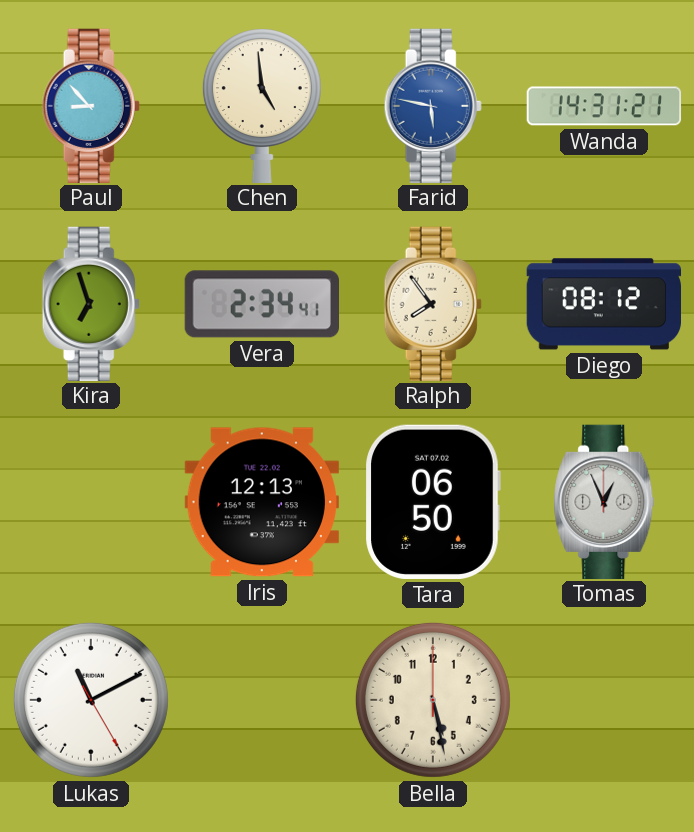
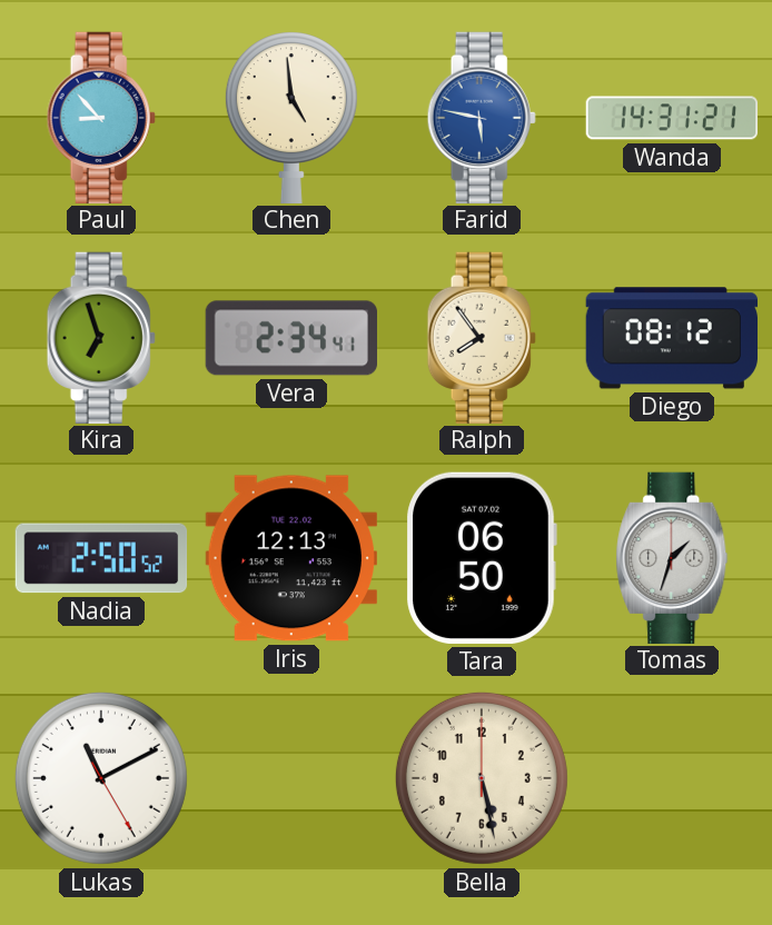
Nadia: none -> 2:50
Tomas: 12:56 -> 1:33
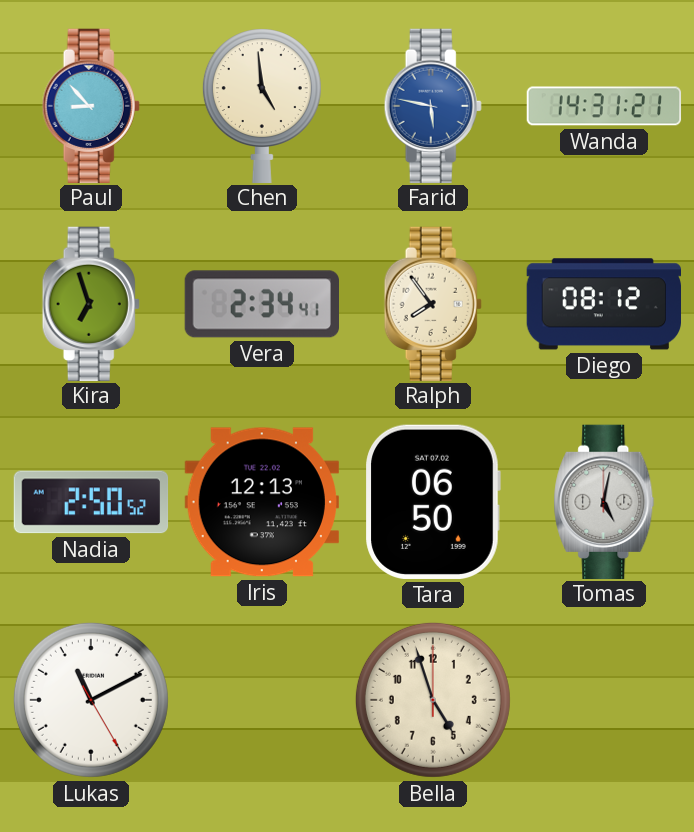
Tomas: 1:33 -> 5:02
Bella: 5:28 -> 4:57
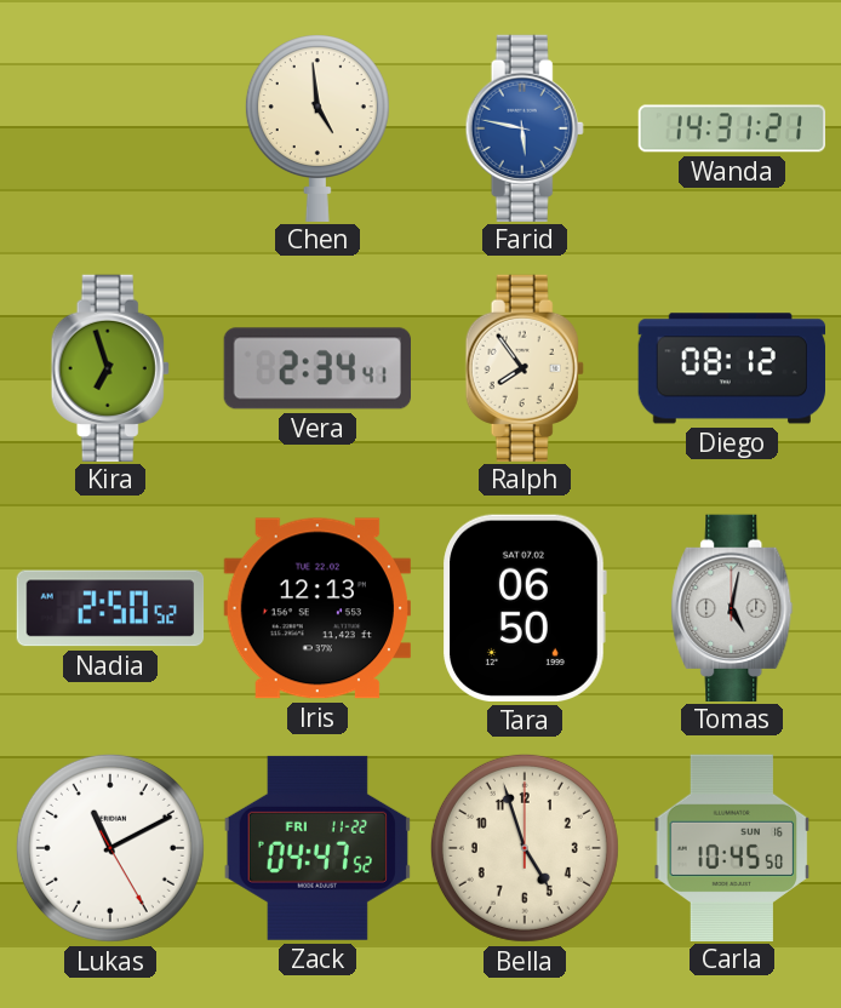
Paul: 8:53 -> none
Zack: none -> 04:47
Carla: none -> 10:45
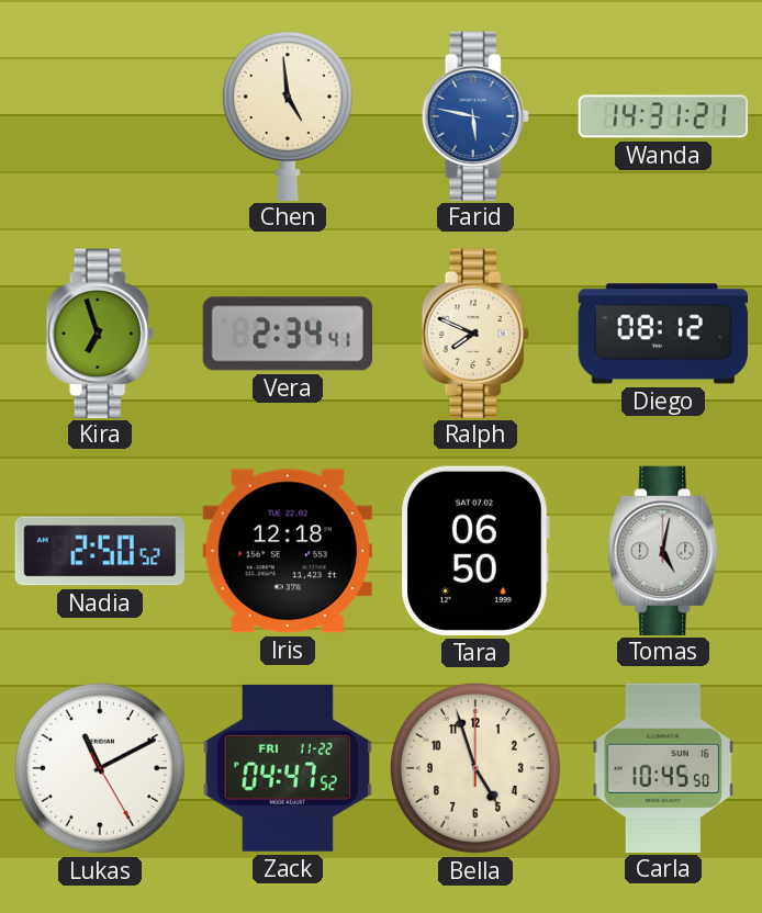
Ralph: 7:54 -> 7:49
Iris: 12:13 -> 12:18
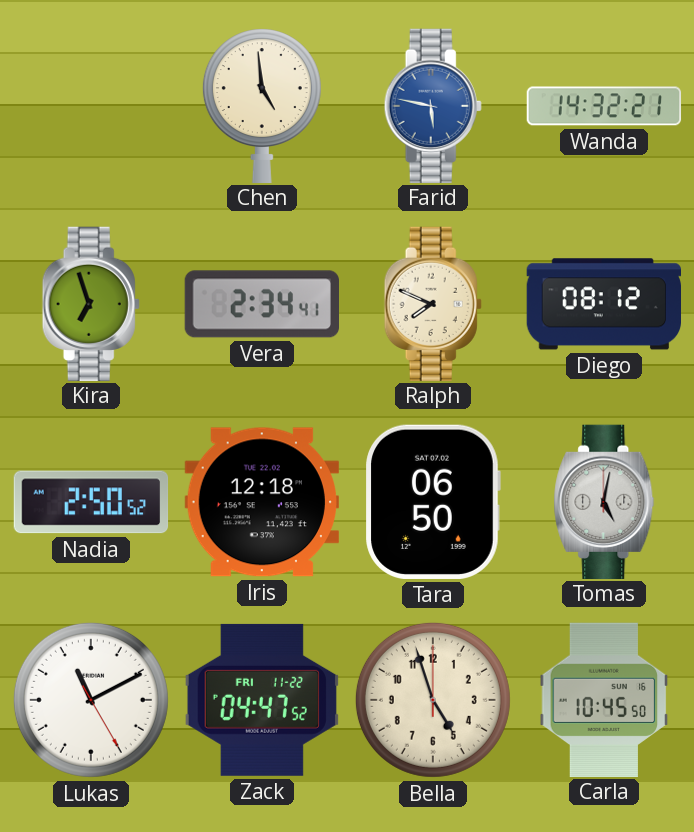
Wanda: 14:31 -> 14:32
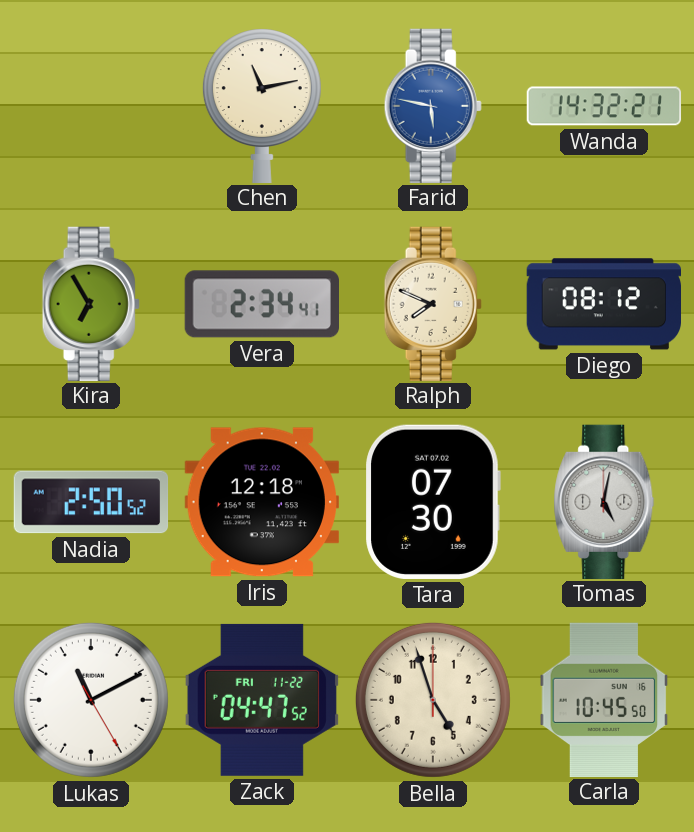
Chen: 4:59 -> 11:13
Kira: 6:57 -> 6:55
Tara: 06:50 -> 07:30
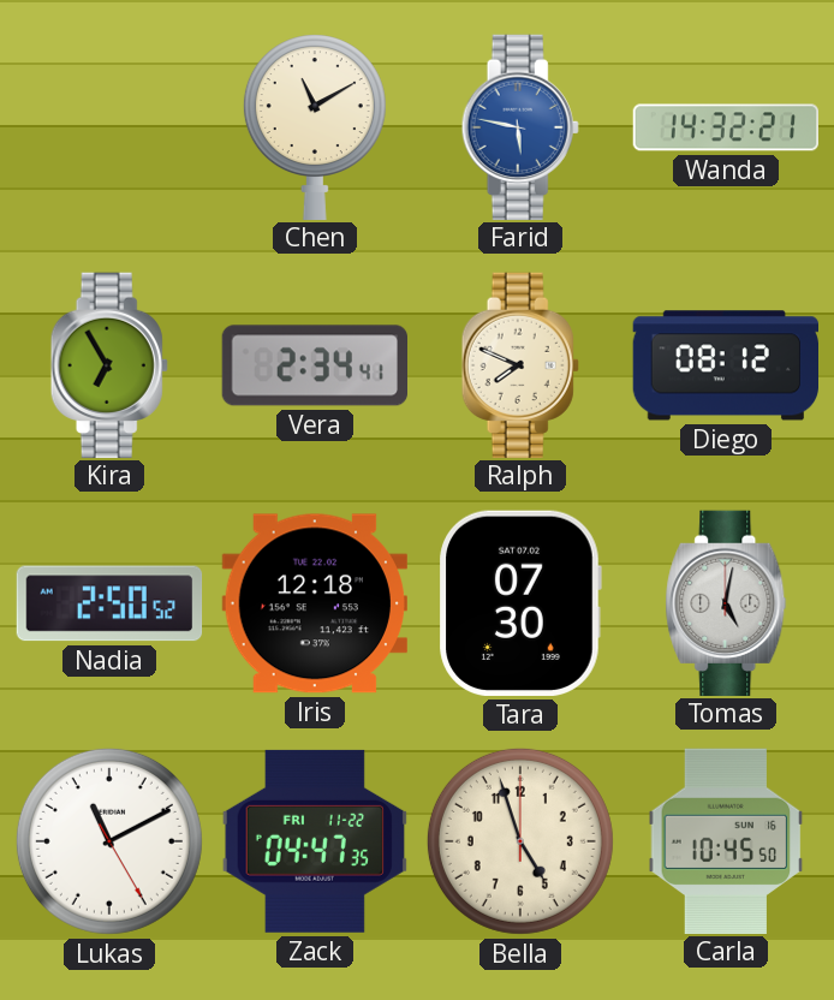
Chen: 11:13 -> 11:10
Zack: 04:47:52 -> 04:47:35
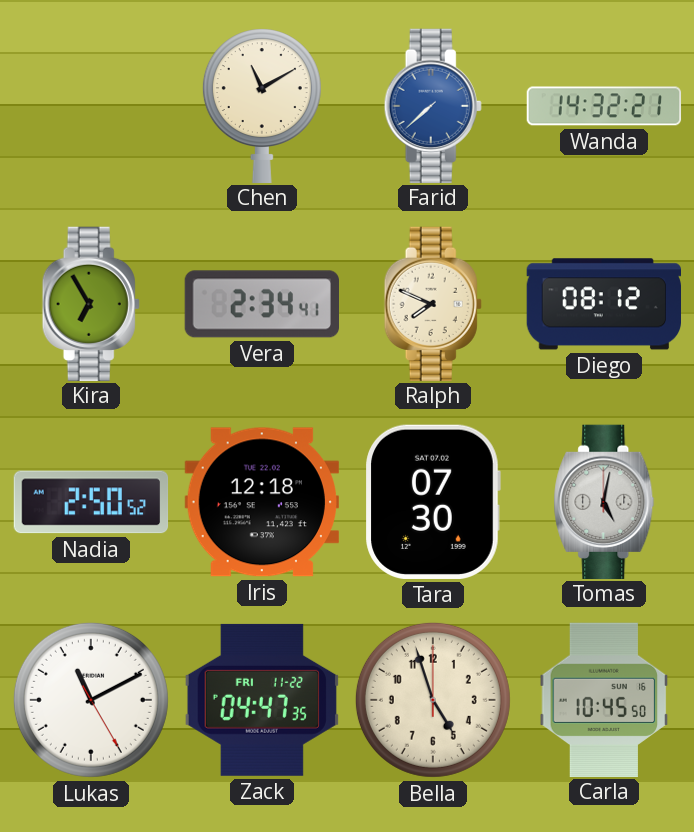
Farid: 5:47 -> 7:38
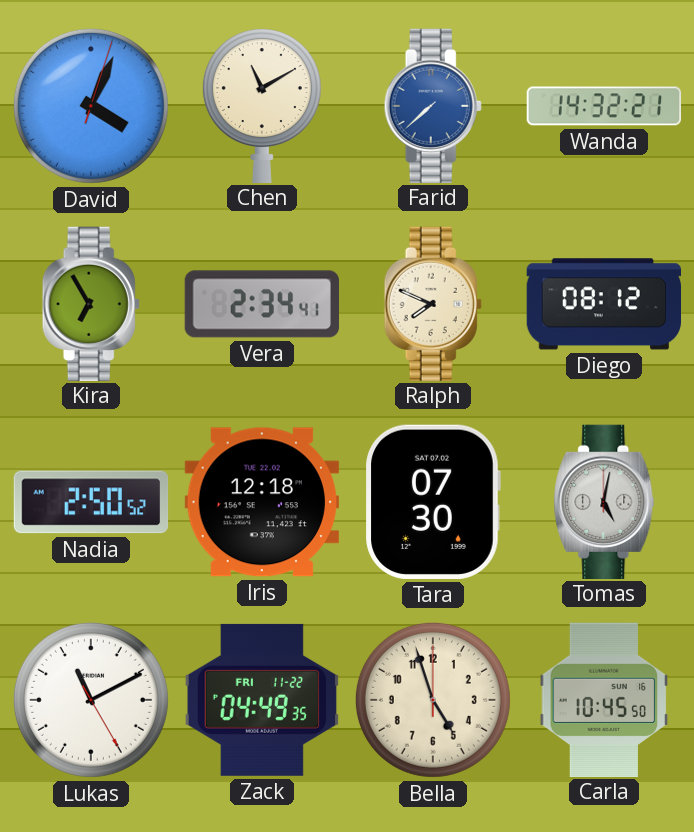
David: none -> 4:04
Zack: 04:47 -> 04:49
